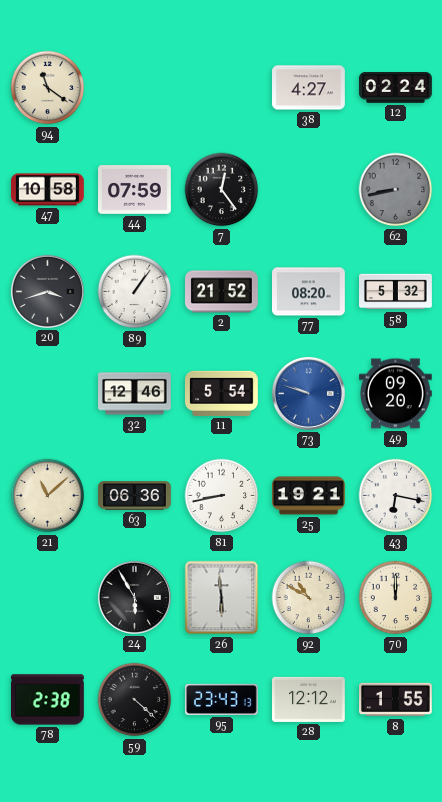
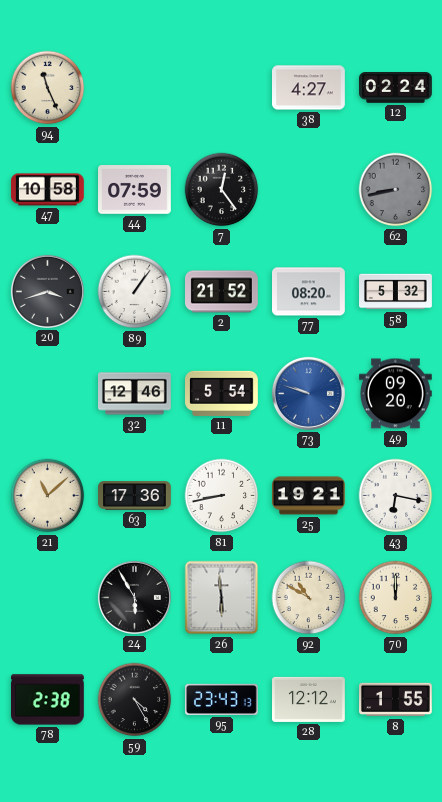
94: 11:21 -> 11:26
63: 06:36 -> 17:36
59: 4:22 -> 4:25
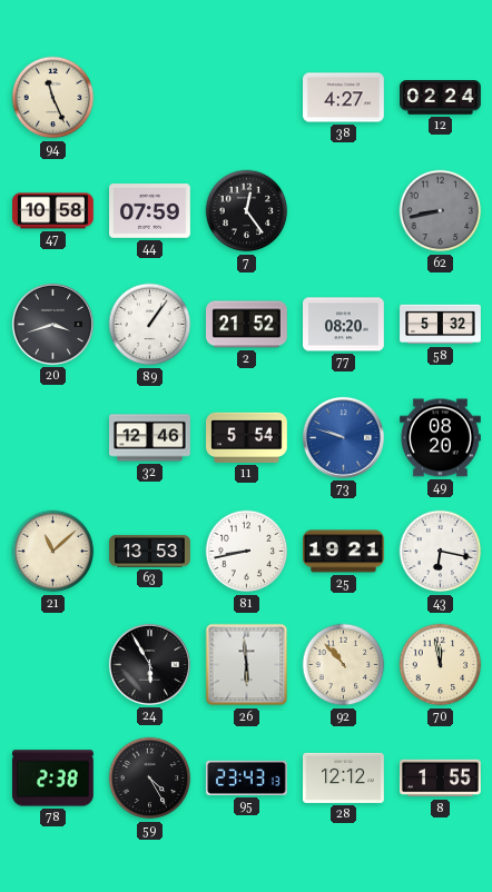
49: 09:20 -> 08:20
63: 17:36 -> 13:53
92: 10:50 -> 10:53
70: 12:00 -> 11:58
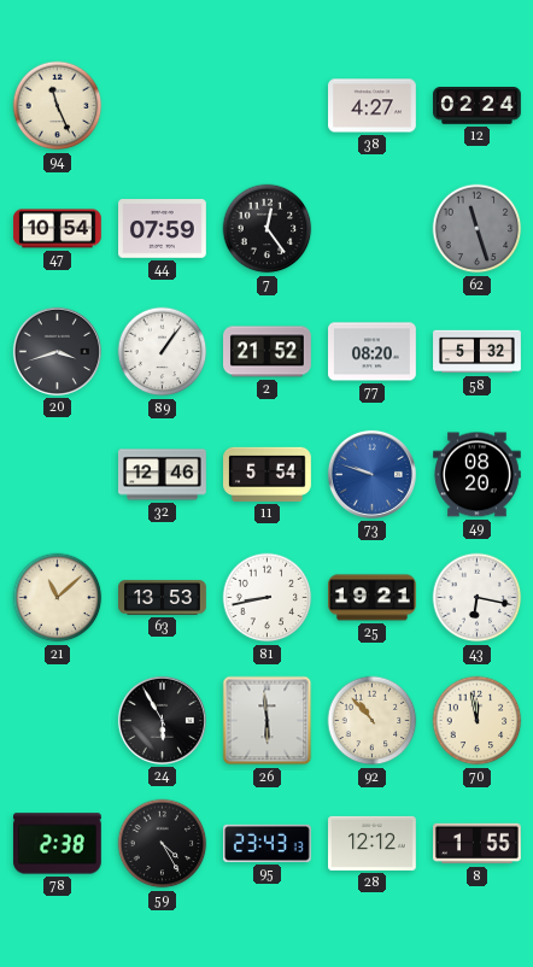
47: 10:58 -> 10:54
62: 8:43 -> 11:27
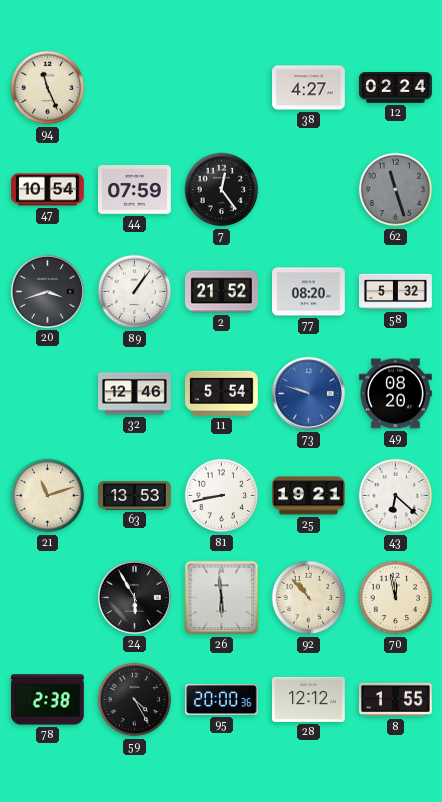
21: 11:08 -> 11:12
43: 6:17 -> 6:22
95: 23:43 -> 20:00
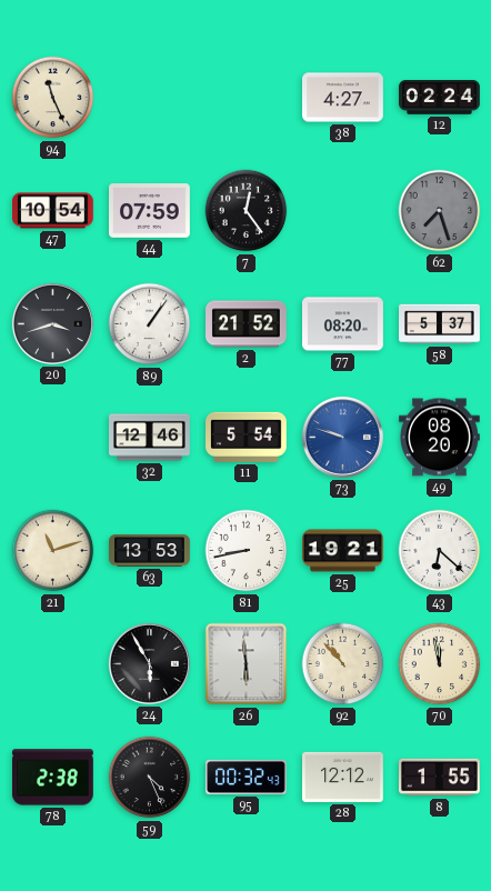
62: 11:27 -> 7:27
58: 5:32 -> 5:37
59: 4:25 -> 4:26
95: 20:00 -> 00:32
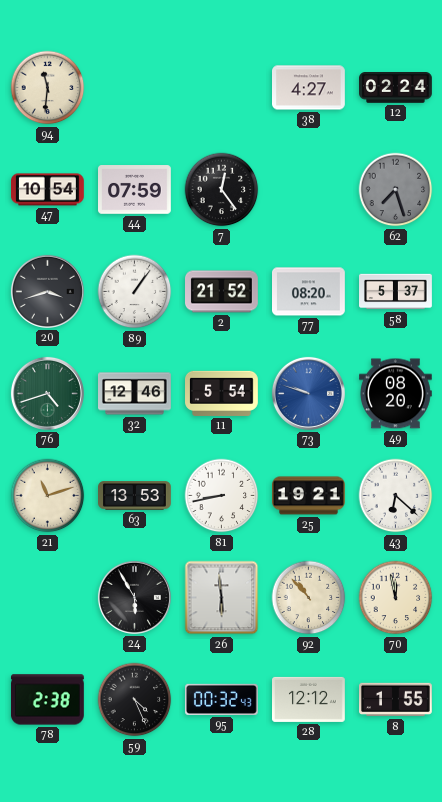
94: 11:26 -> 11:31
76: none -> 4:42
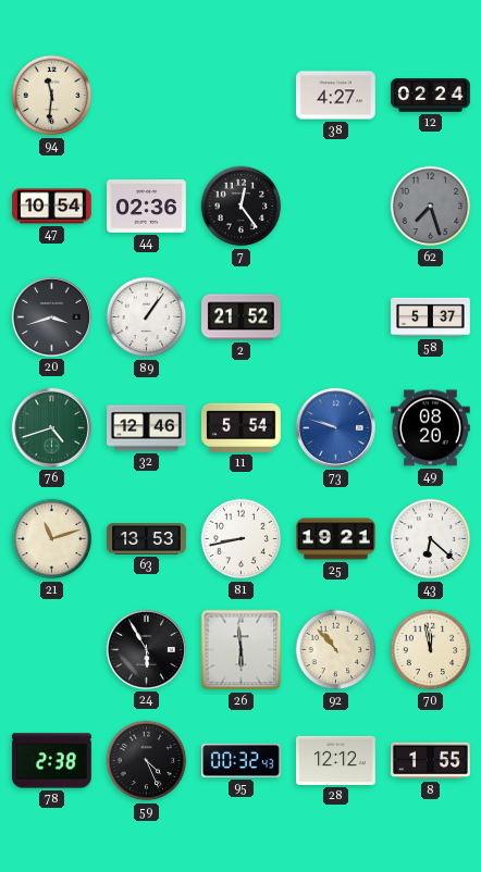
44: 07:59 -> 02:36
77: 08:20 -> none
